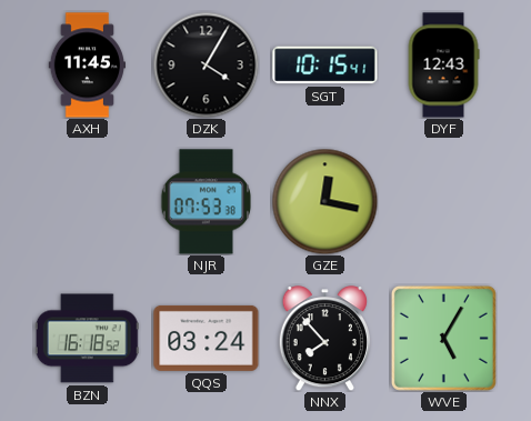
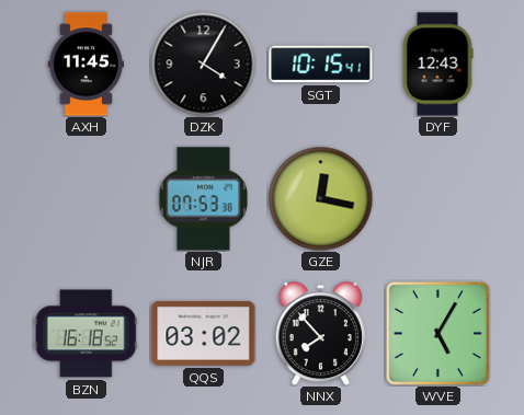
QQS: 03:24 -> 03:02
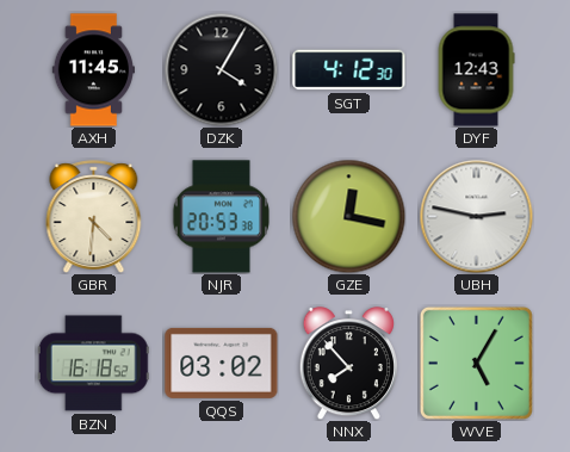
SGT: 10:15 -> 4:12
GBR: none -> 4:31
NJR: 07:53 -> 20:53
UBH: none -> 2:47
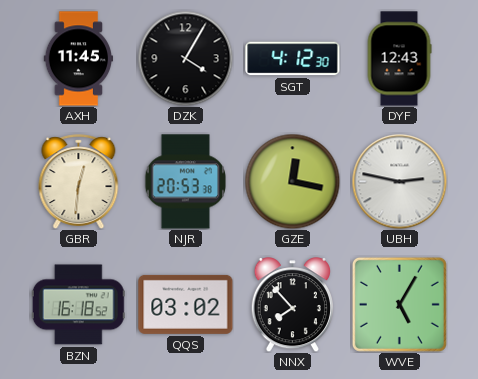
GBR: 4:31 -> 12:31
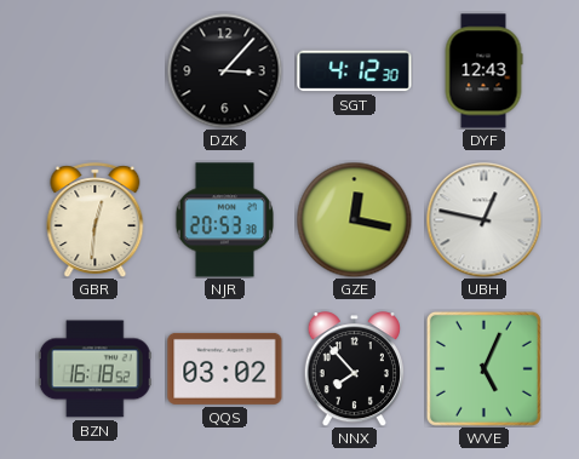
AXH: 11:45 -> none
DZK: 4:05 -> 3:07
UBH: 2:47 -> 12:47
WVE: 5:05 -> 5:04
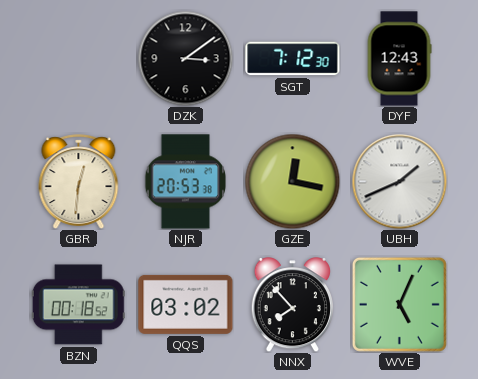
DZK: 3:07 -> 3:09
SGT: 4:12 -> 7:12
UBH: 12:47 -> 1:41
BZN: 16:18 -> 00:18
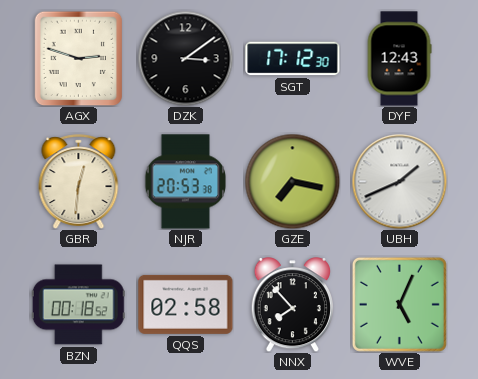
AGX: none -> 2:48
SGT: 7:12 -> 17:12
GZE: 12:17 -> 7:17
QQS: 03:02 -> 02:58
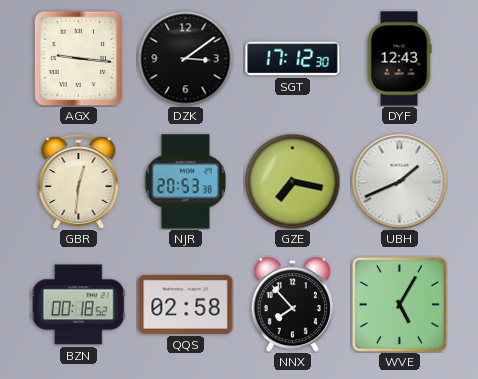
AGX: 2:48 -> 9:16
WVE: 5:04 -> 5:05
